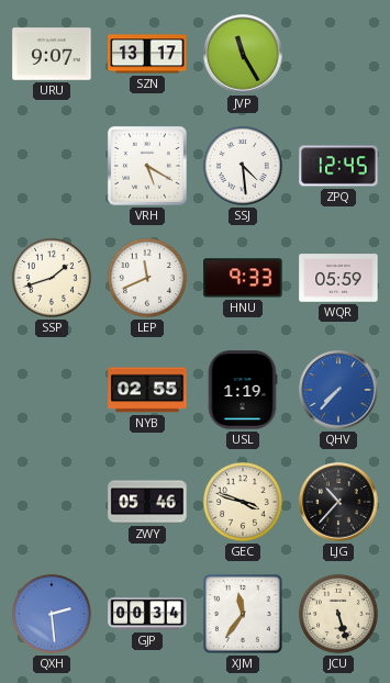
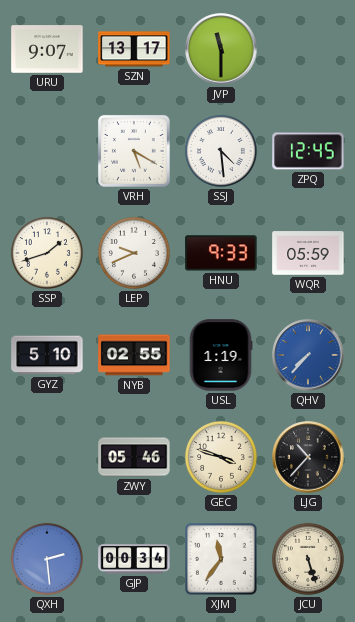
JVP: 11:25 -> 11:30
LEP: 11:41 -> 9:41
GYZ: none -> 5:10
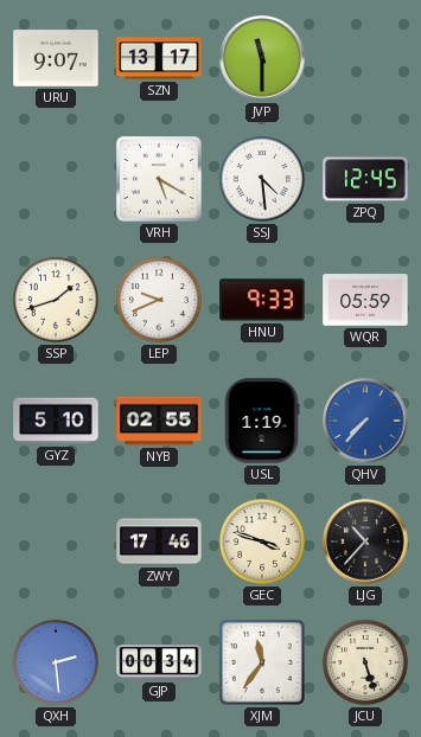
ZWY: 05:46 -> 17:46
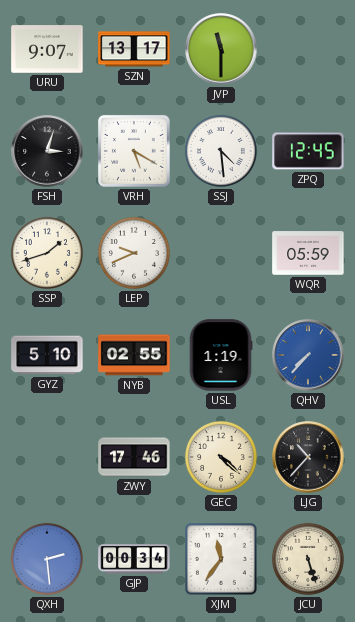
FSH: none -> 3:03
HNU: 9:33 -> none
GEC: 3:48 -> 4:22
